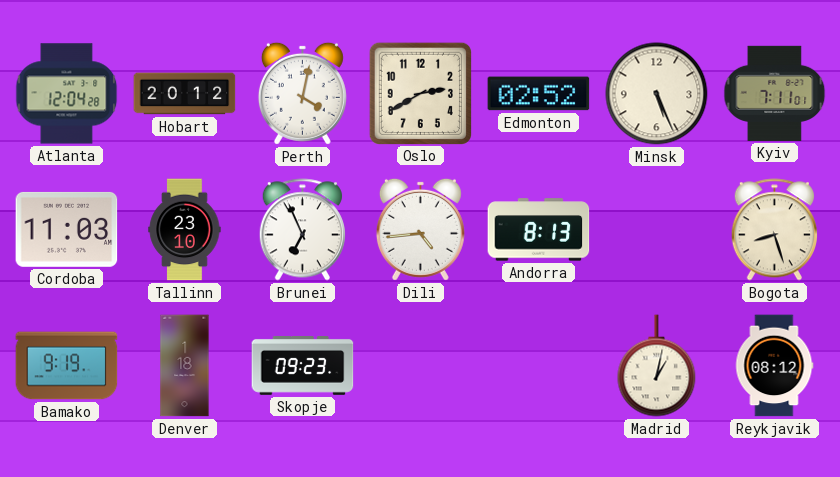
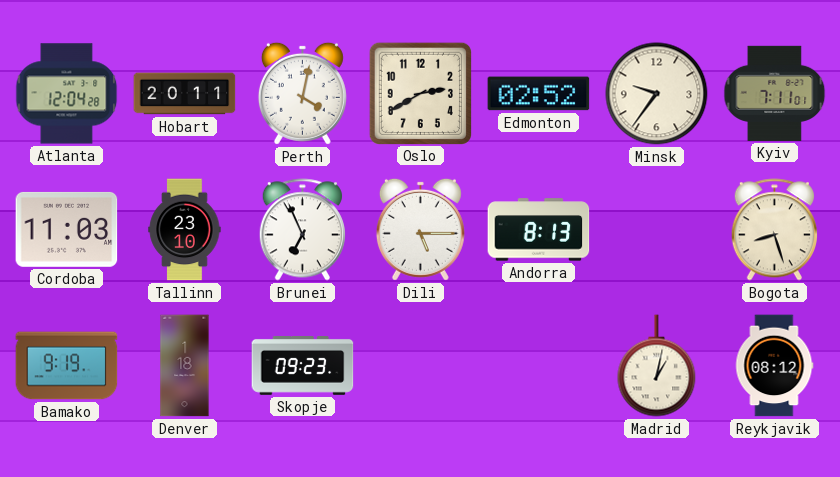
Hobart: 20:12 -> 20:11
Minsk: 5:26 -> 9:36
Dili: 4:44 -> 5:15
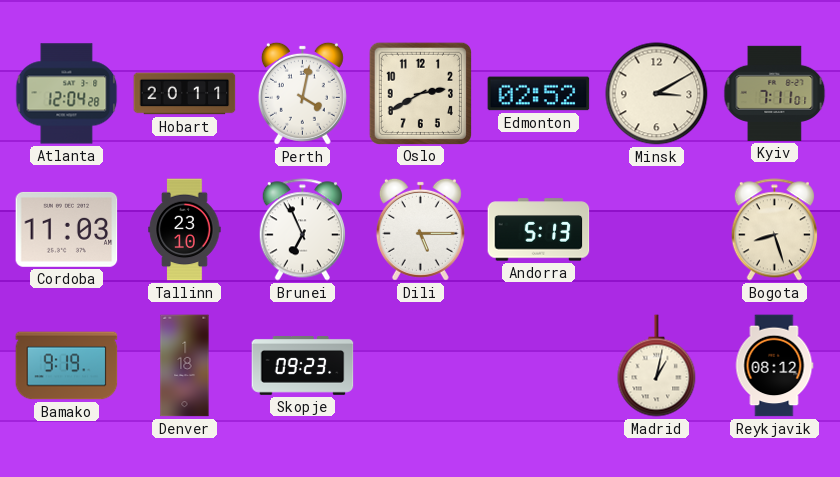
Minsk: 9:36 -> 3:10
Andorra: 8:13 -> 5:13
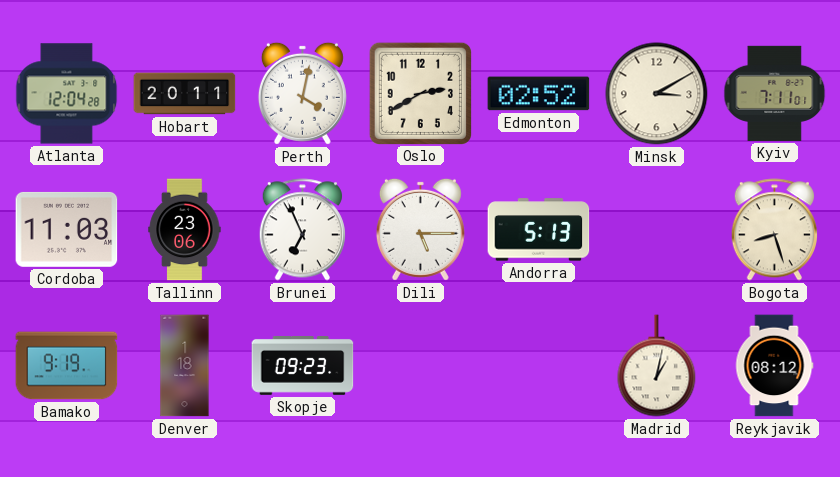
Tallinn: 23:10 -> 23:06
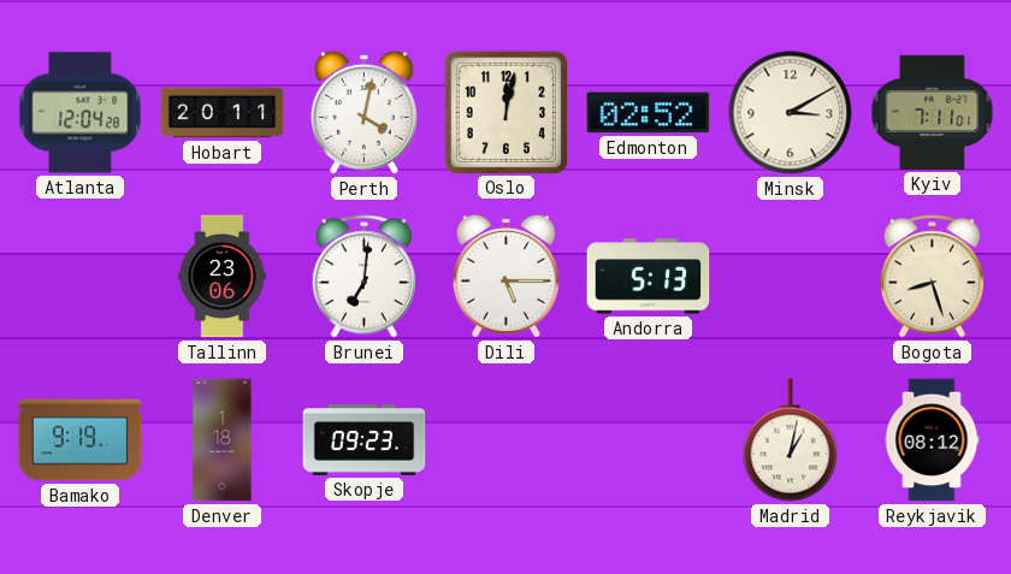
Oslo: 2:40 -> 12:02
Cordoba: 11:03 -> none
Brunei: 6:56 -> 7:01
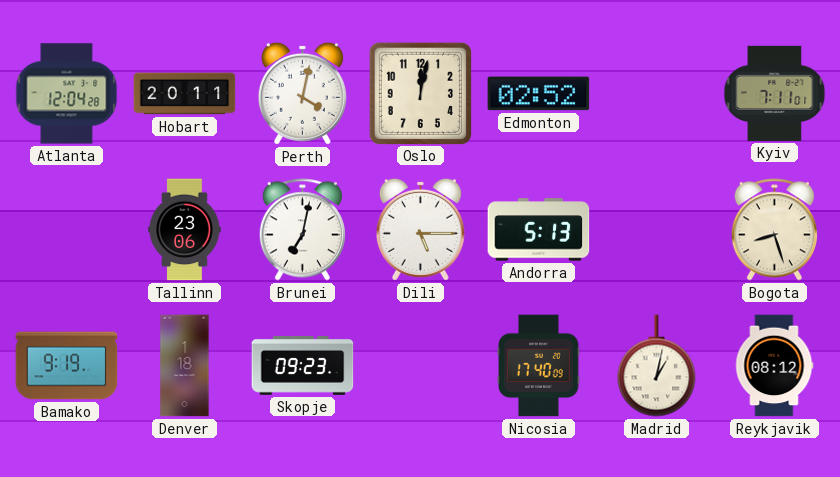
Minsk: 3:10 -> none
Brunei: 7:01 -> 7:02
Nicosia: none -> 17:40
